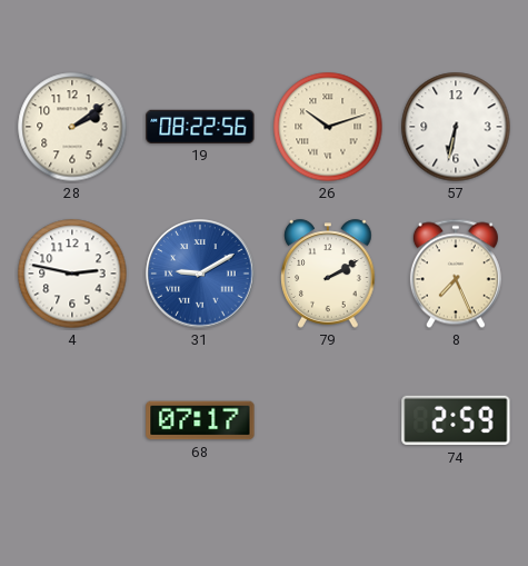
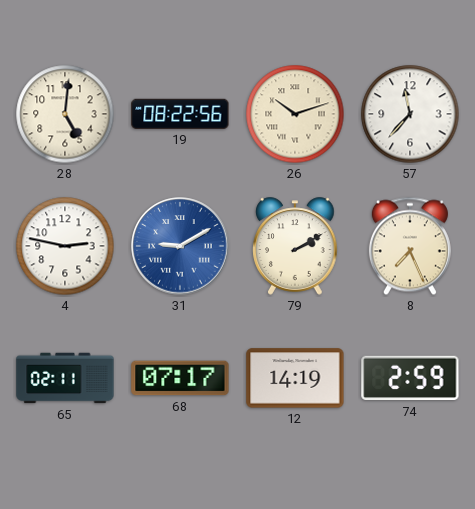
28: 2:09 -> 5:01
57: 6:32 -> 11:37
65: none -> 02:11
12: none -> 14:19
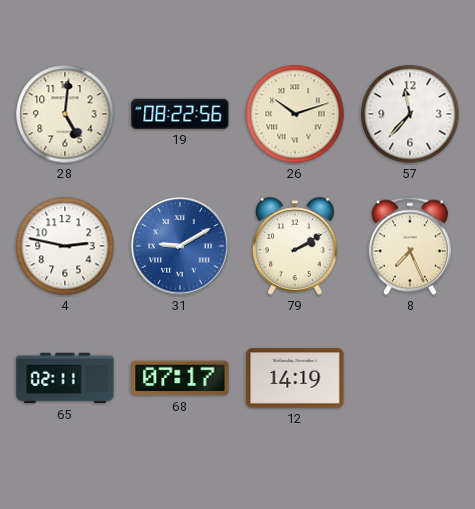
74: 2:59 -> none
